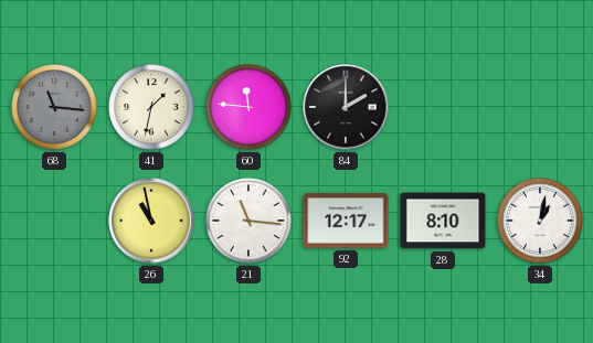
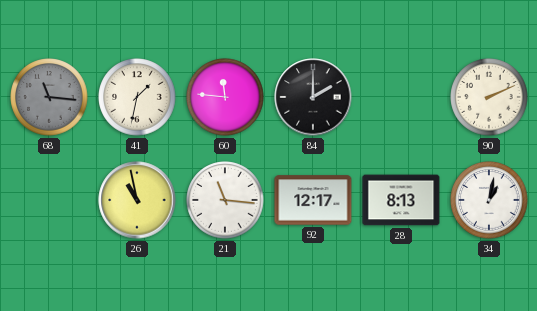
90: none -> 2:11
28: 8:10 -> 8:13
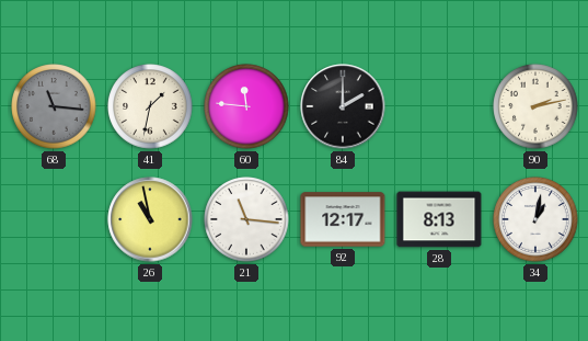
90: 2:11 -> 2:13
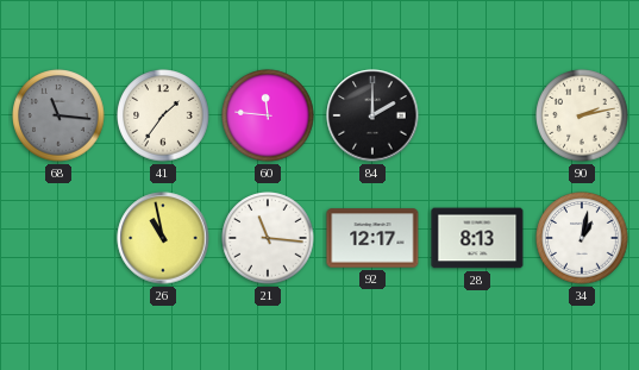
41: 1:32 -> 1:36
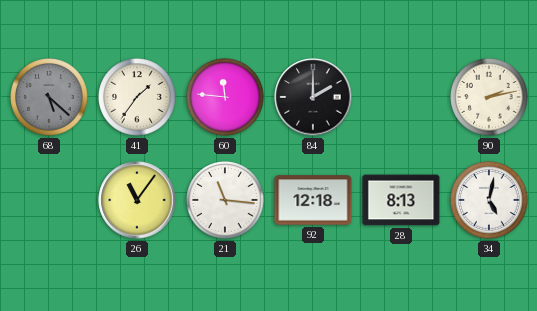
68: 11:16 -> 5:22
26: 10:58 -> 11:06
92: 12:17 -> 12:18
34: 1:02 -> 5:02
